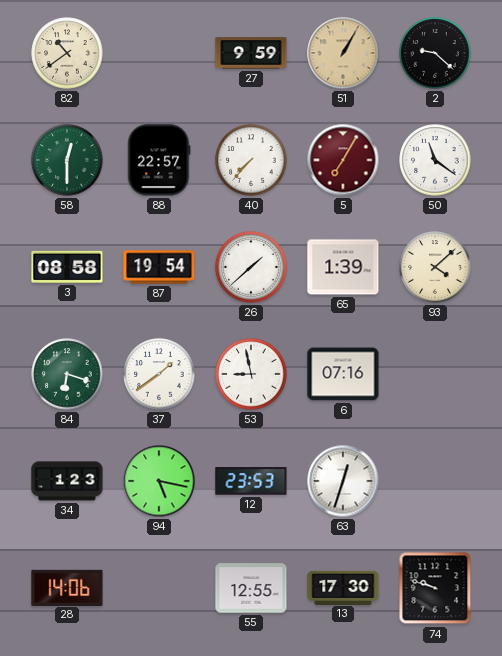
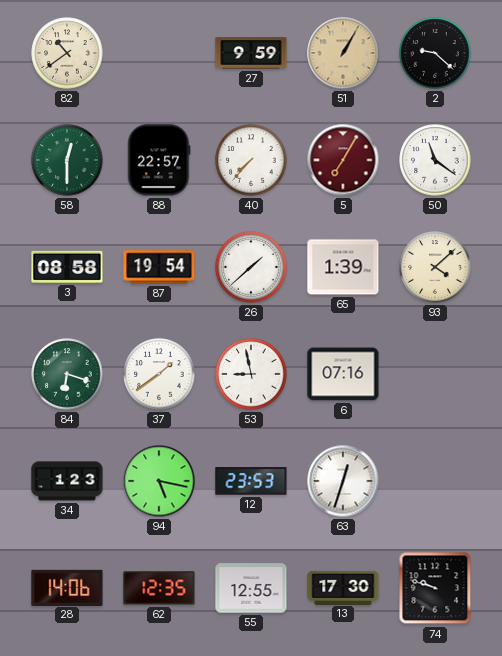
62: none -> 12:35
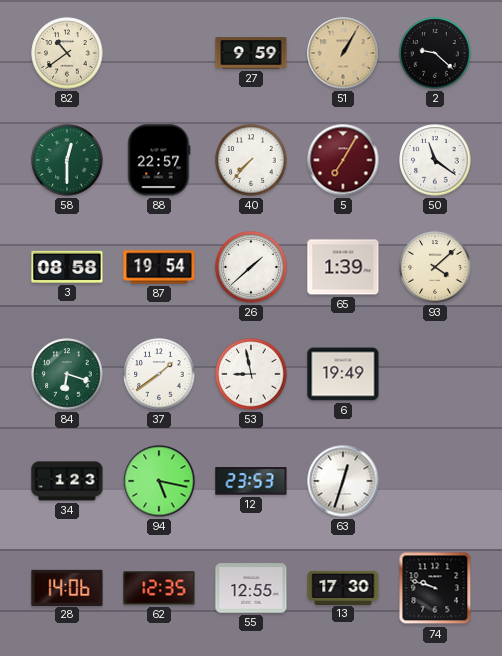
6: 07:16 -> 19:49
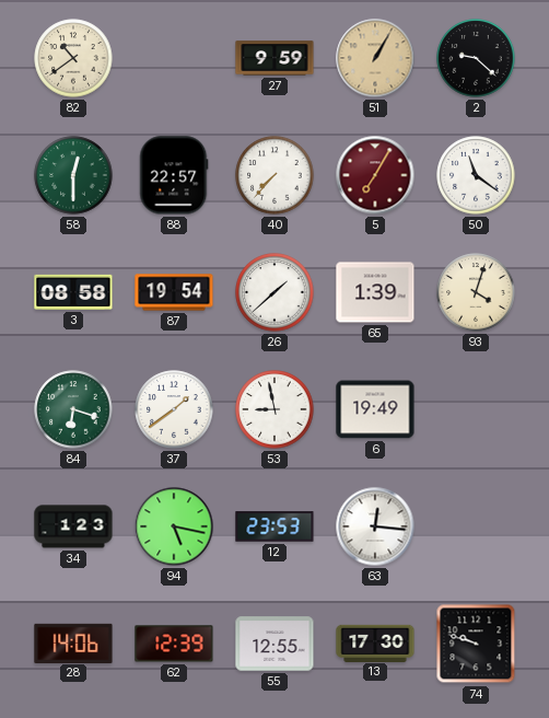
93: 4:08 -> 4:03
63: 12:33 -> 12:16
62: 12:35 -> 12:39
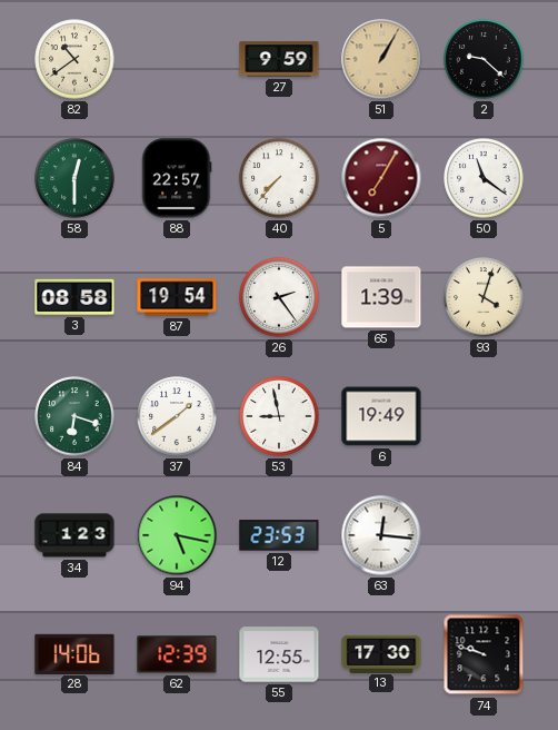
26: 1:38 -> 2:24
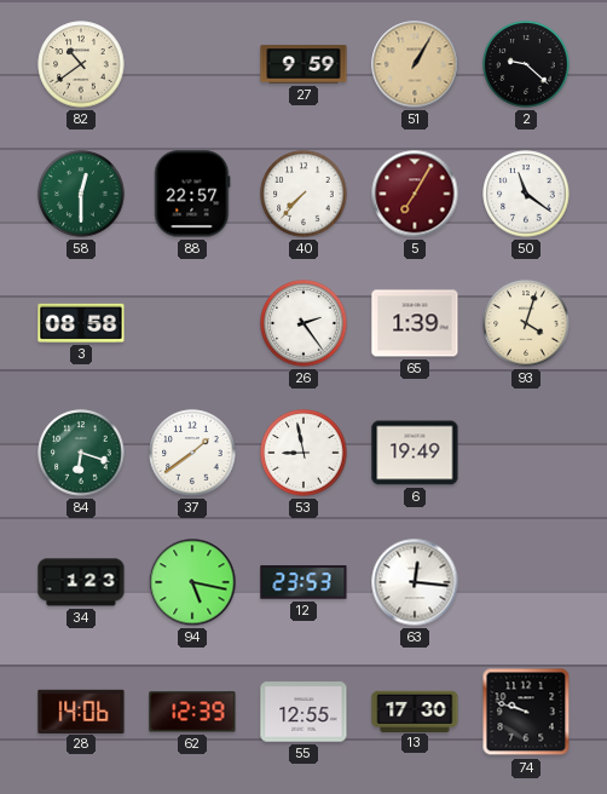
87: 19:54 -> none
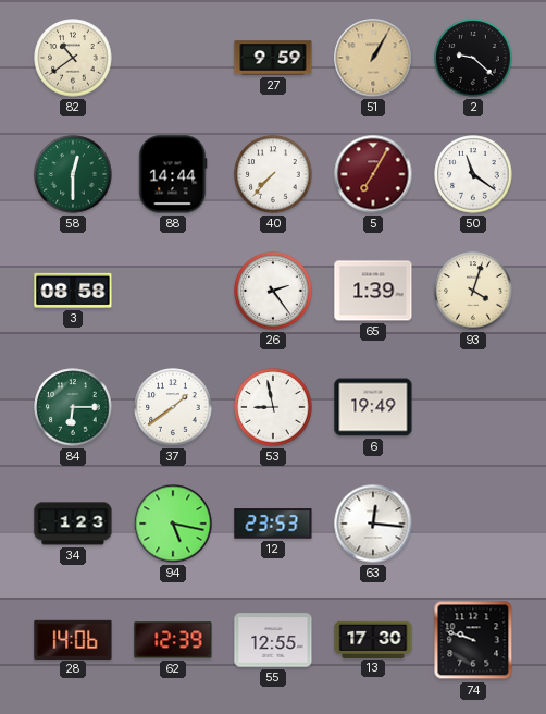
88: 22:57 -> 14:44
84: 6:18 -> 6:15
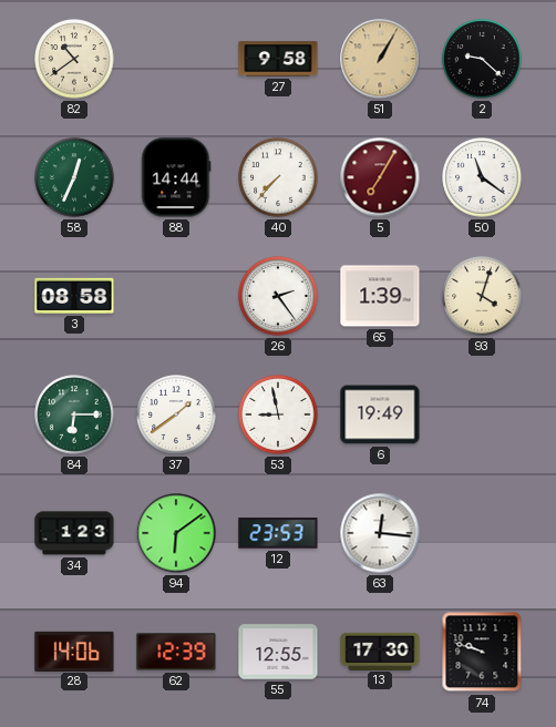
27: 9:59 -> 9:58
58: 12:30 -> 12:34
94: 5:17 -> 6:09
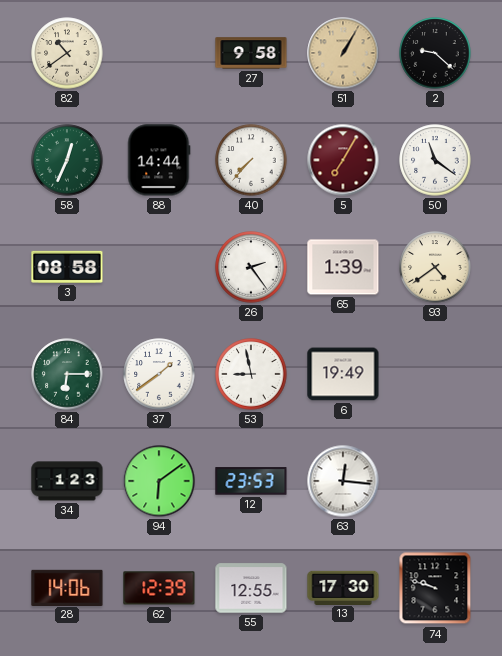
93: 4:03 -> 4:39
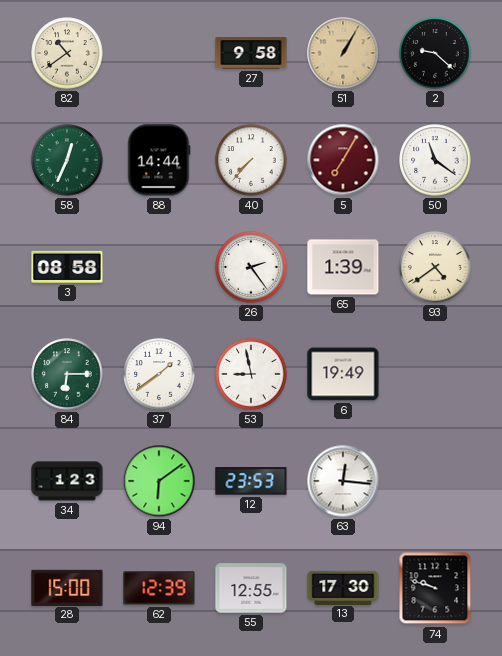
28: 14:06 -> 15:00
